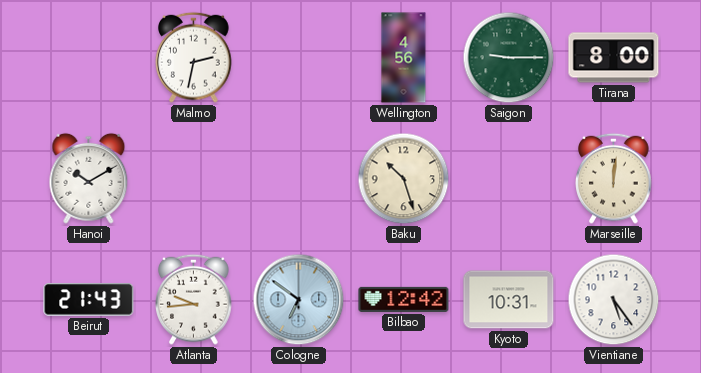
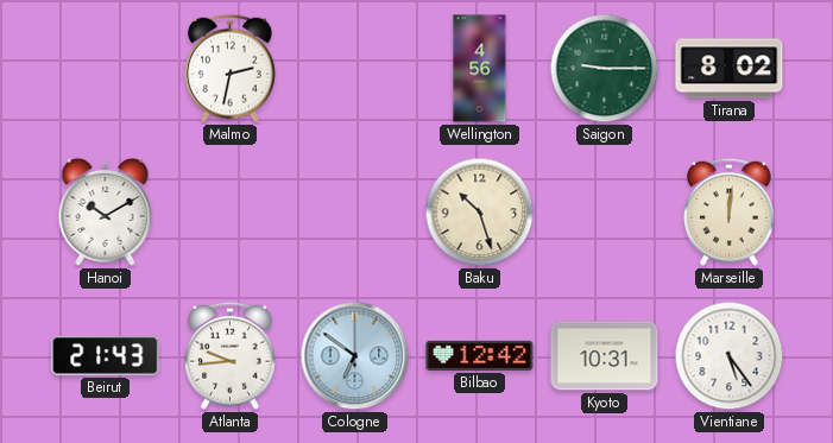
Tirana: 8:00 -> 8:02
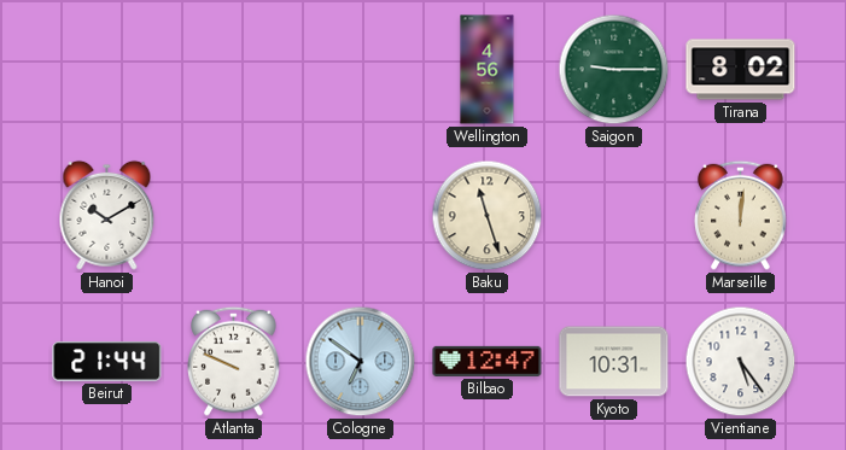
Malmo: 2:32 -> none
Baku: 10:27 -> 11:27
Beirut: 21:43 -> 21:44
Atlanta: 9:44 -> 9:49
Bilbao: 12:42 -> 12:47
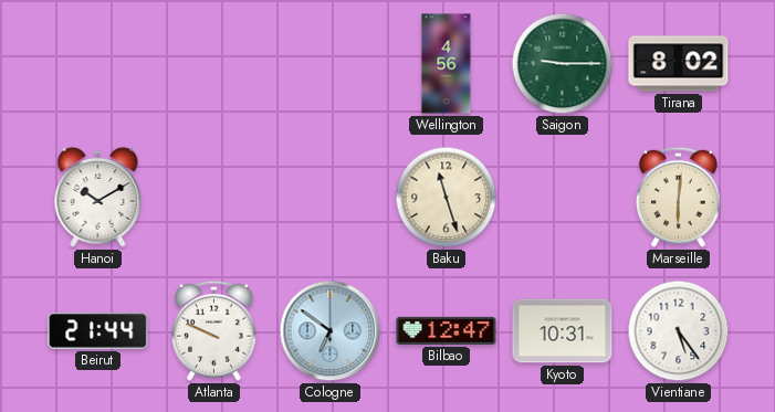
Marseille: 12:01 -> 6:01
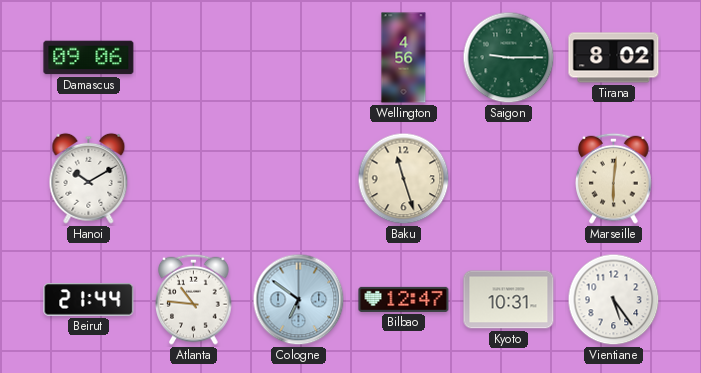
Damascus: none -> 09:06
Atlanta: 9:49 -> 10:46
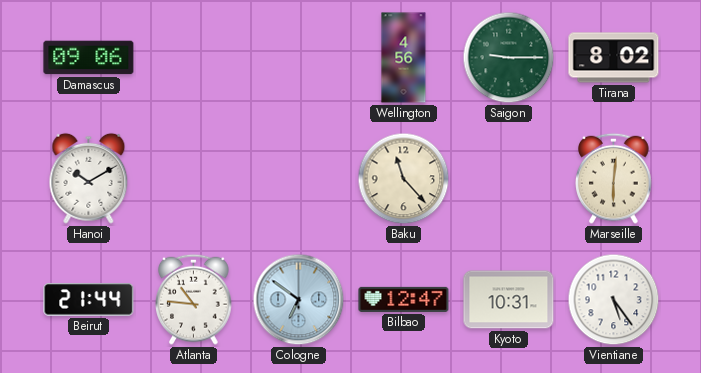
Baku: 11:27 -> 11:23
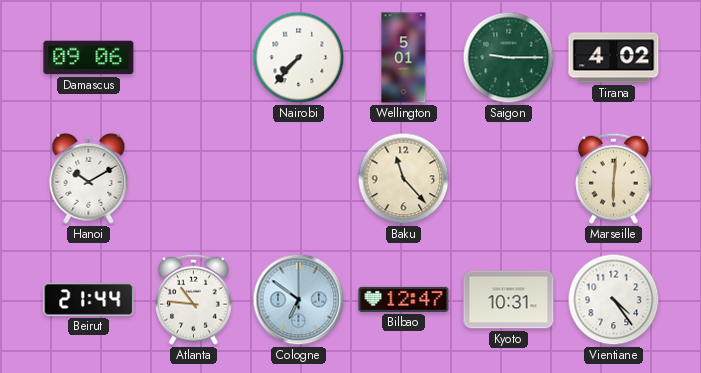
Nairobi: none -> 7:37
Wellington: 4:56 -> 5:01
Tirana: 8:02 -> 4:02
Vientiane: 5:24 -> 4:24
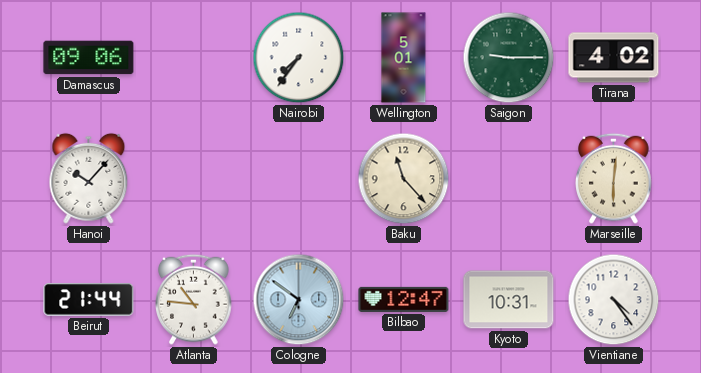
Nairobi: 7:37 -> 7:36
Hanoi: 10:10 -> 10:07
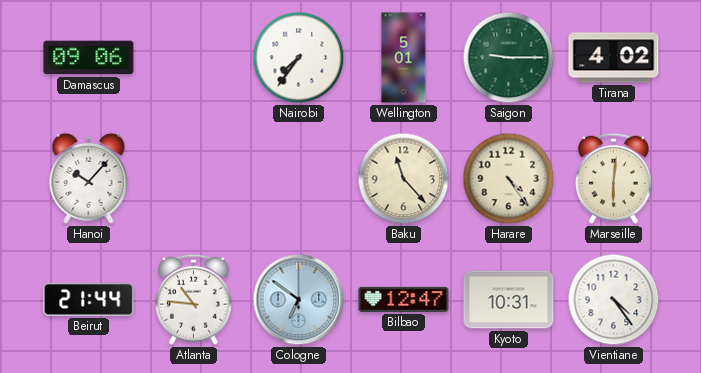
Harare: none -> 4:24
